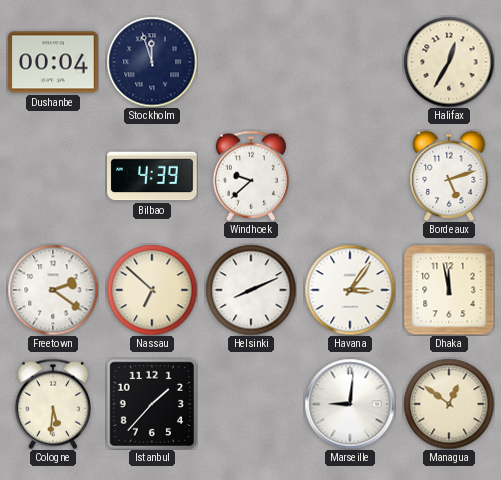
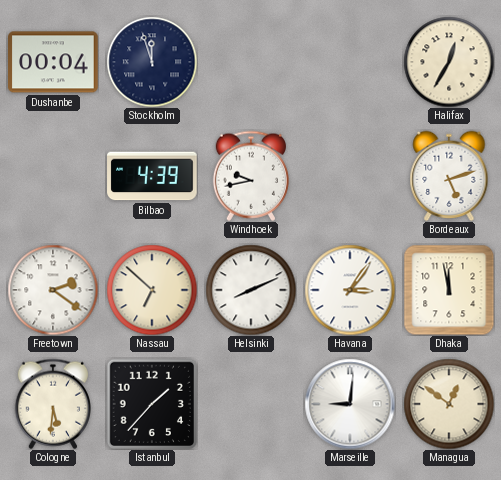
Windhoek: 9:38 -> 9:43
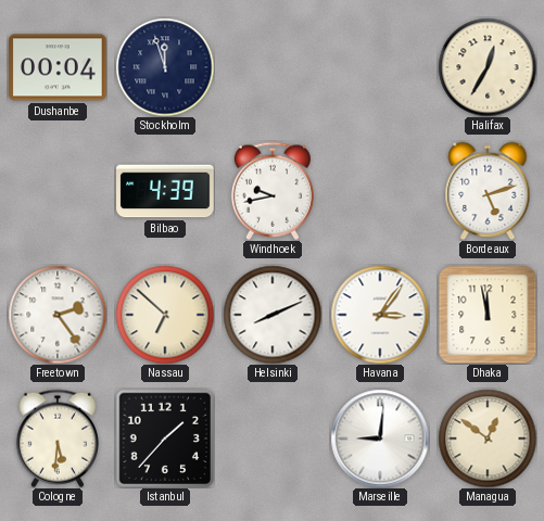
Freetown: 2:21 -> 2:24
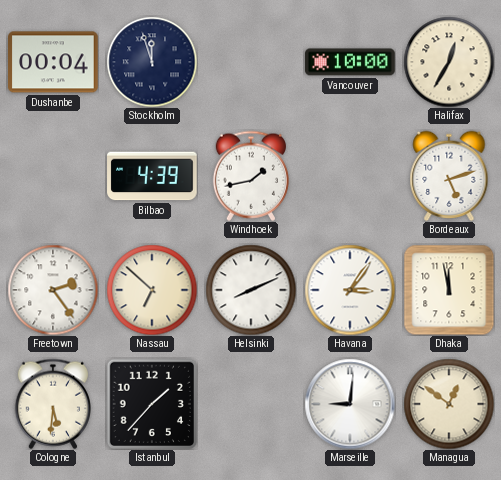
Vancouver: none -> 10:00
Windhoek: 9:43 -> 1:43
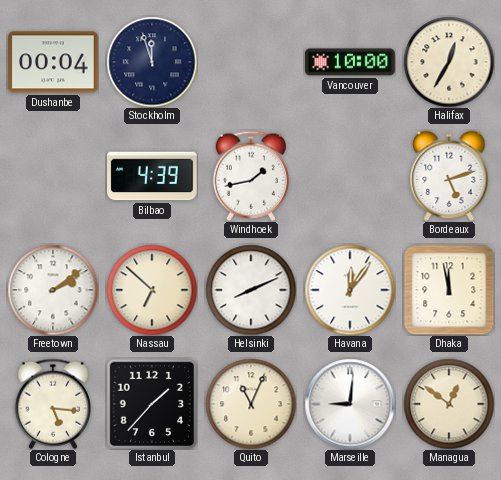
Freetown: 2:24 -> 2:09
Havana: 3:06 -> 12:06
Cologne: 5:31 -> 5:16
Quito: none -> 11:04
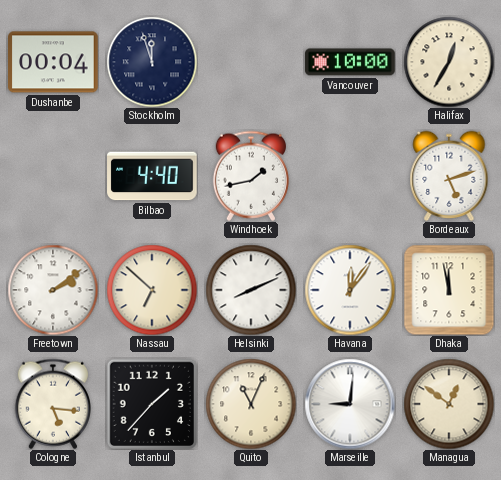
Bilbao: 4:39 -> 4:40
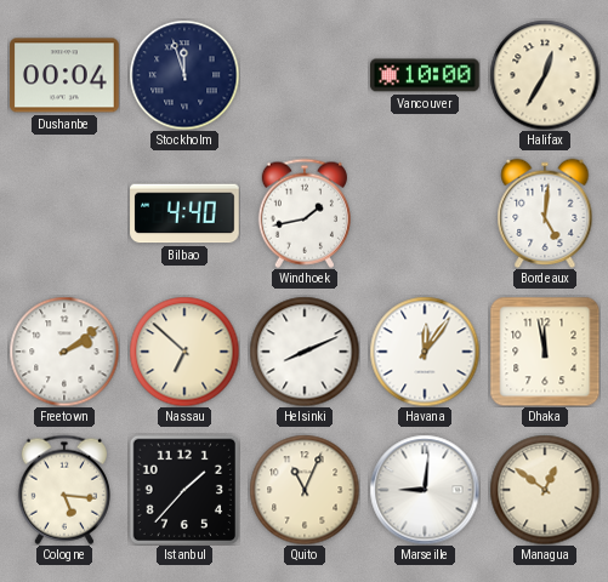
Bordeaux: 5:12 -> 5:01
